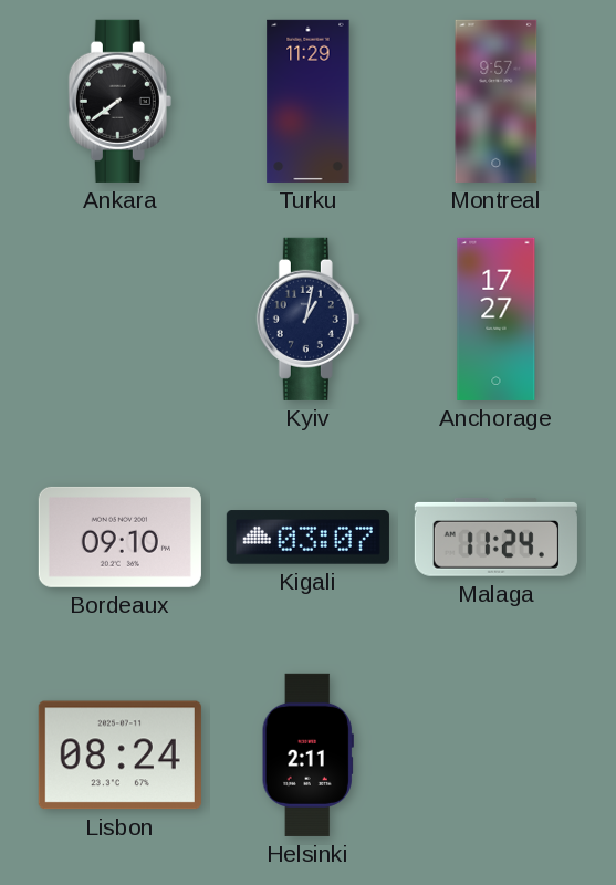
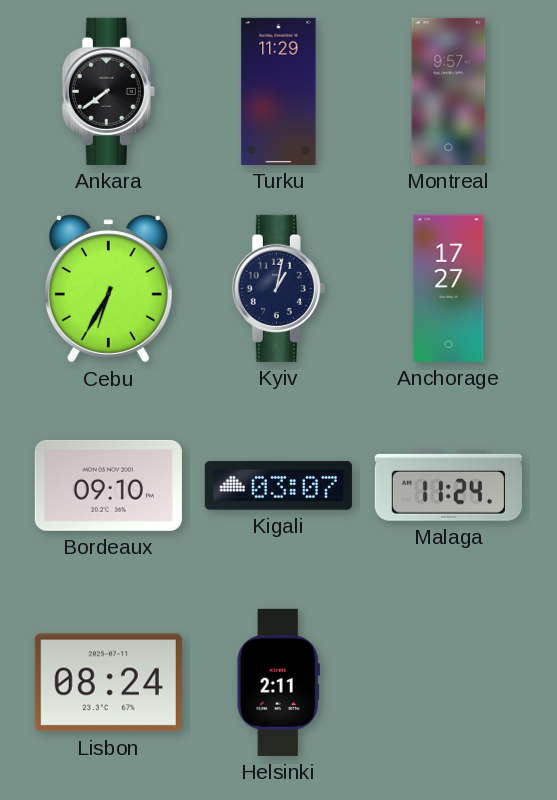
Cebu: none -> 6:35
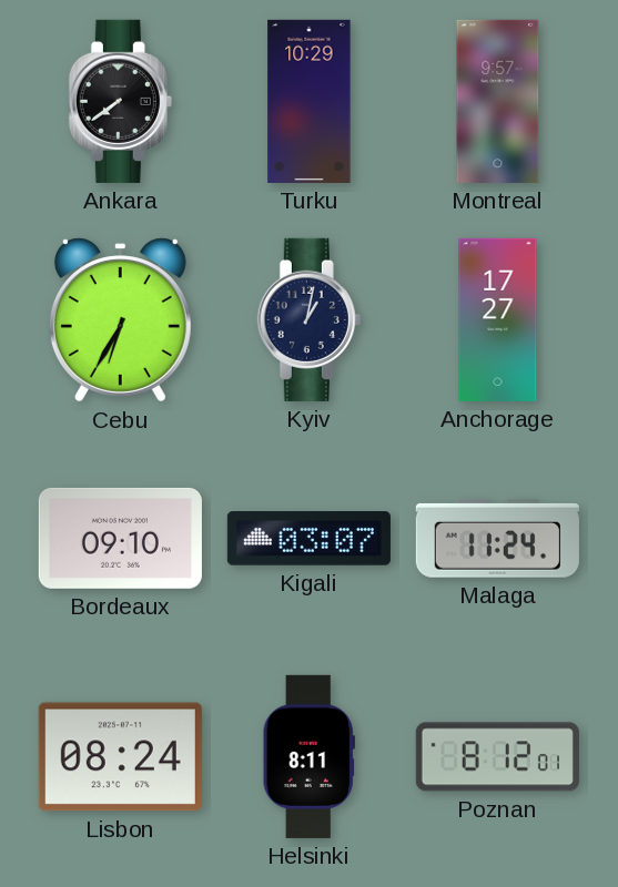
Turku: 11:29 -> 10:29
Helsinki: 2:11 -> 8:11
Poznan: none -> 8:12
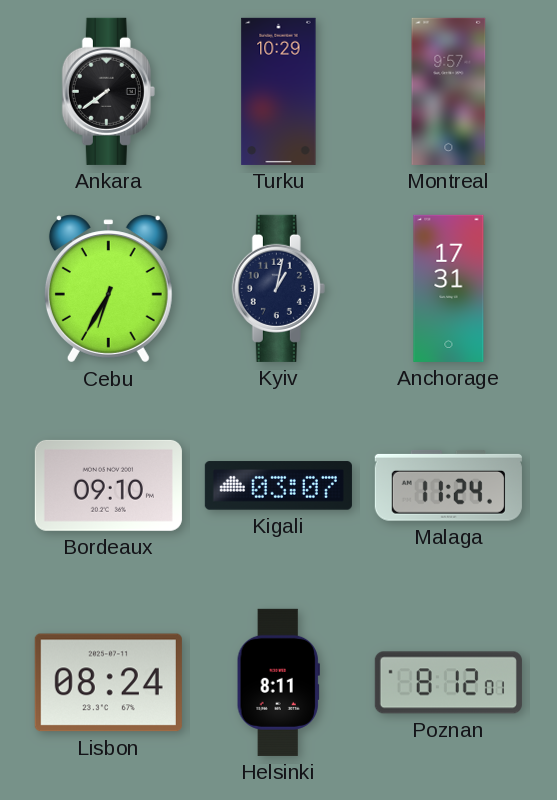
Anchorage: 17:27 -> 17:31
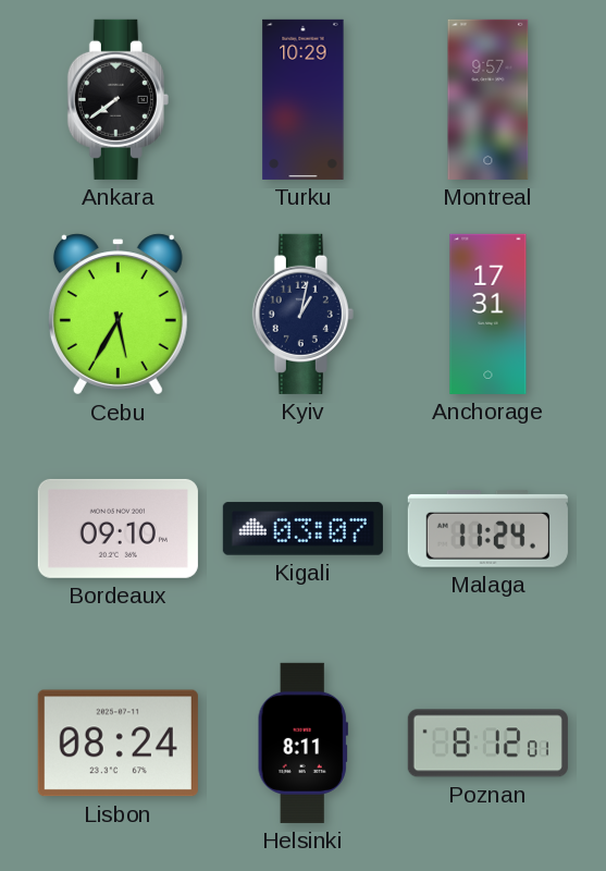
Cebu: 6:35 -> 5:35
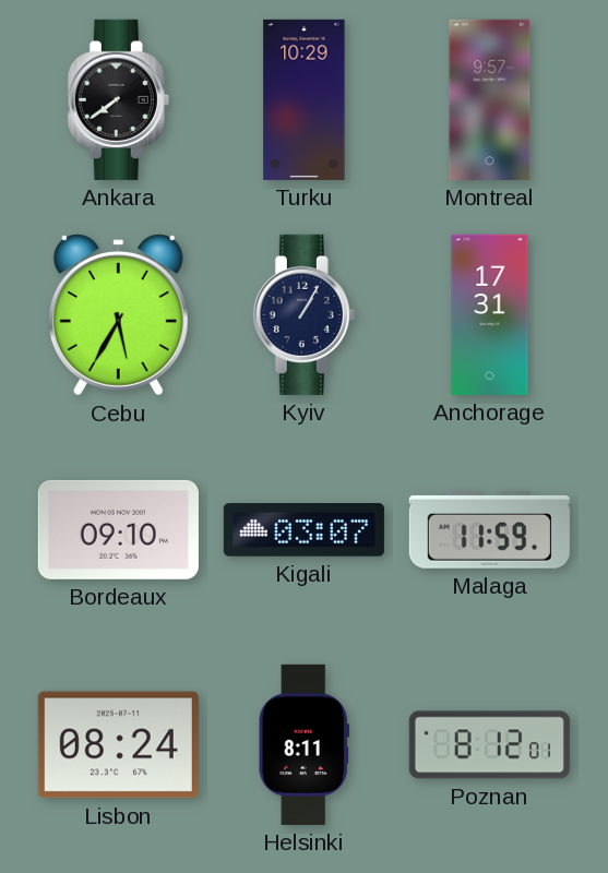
Kyiv: 1:02 -> 1:05
Malaga: 11:24 -> 11:59
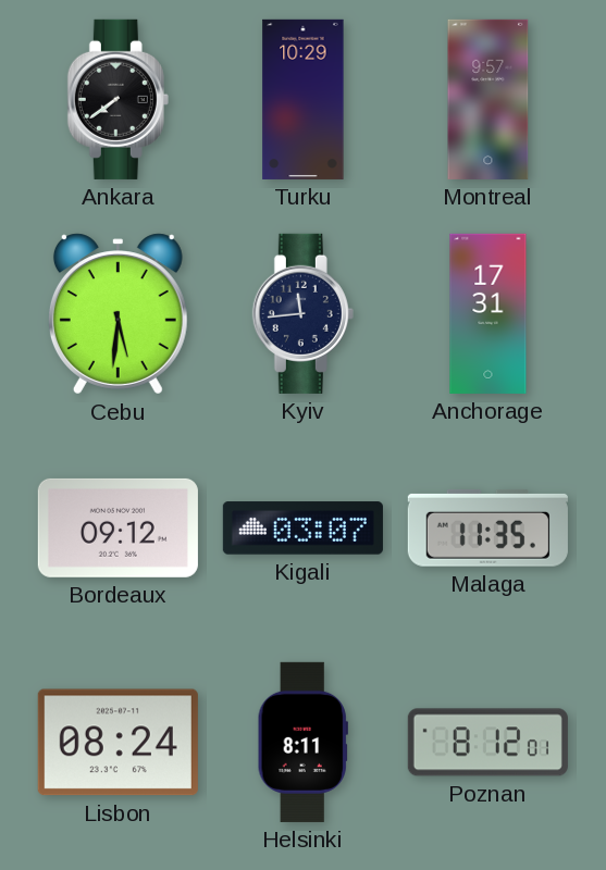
Cebu: 5:35 -> 5:31
Kyiv: 1:05 -> 11:44
Bordeaux: 09:10 -> 09:12
Malaga: 11:59 -> 11:35
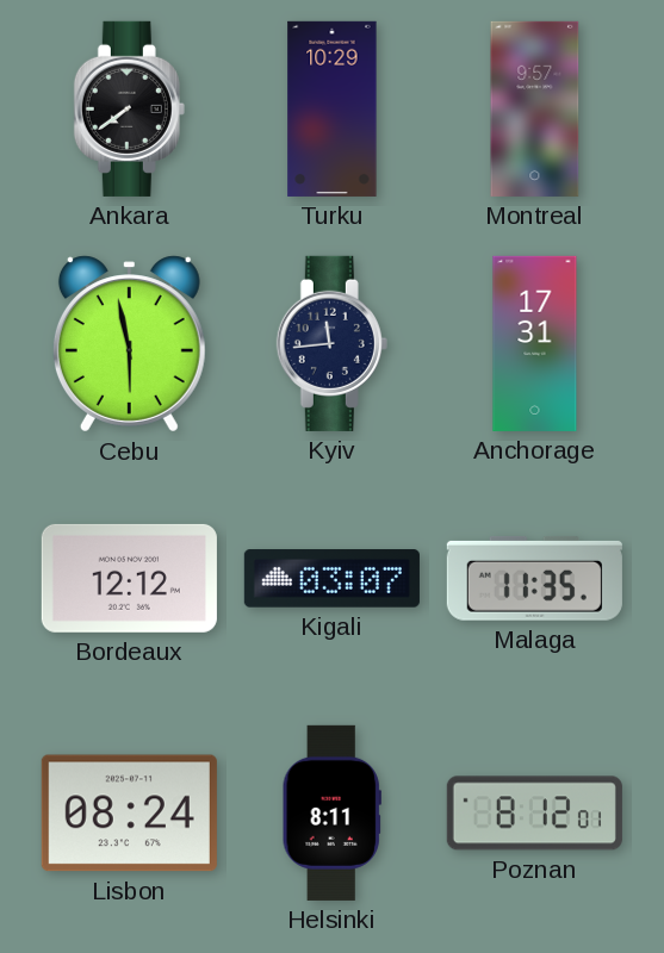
Cebu: 5:31 -> 5:58
Bordeaux: 09:12 -> 12:12
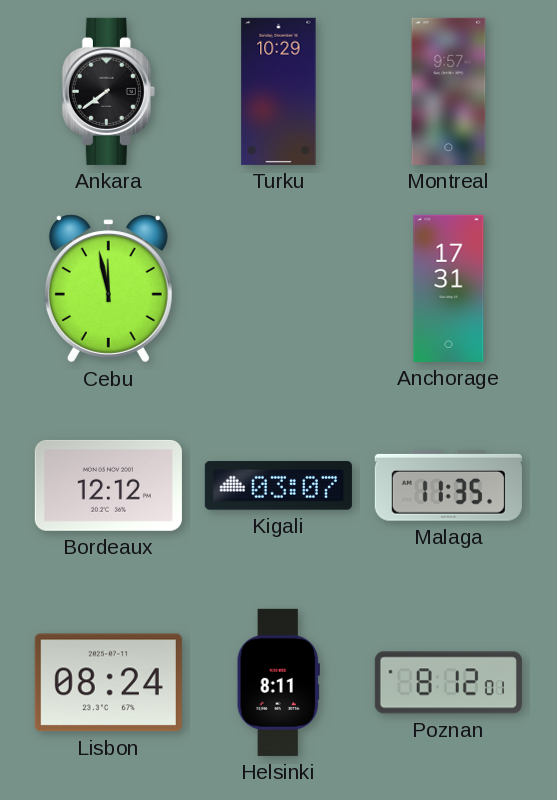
Cebu: 5:58 -> 11:58
Kyiv: 11:44 -> none
